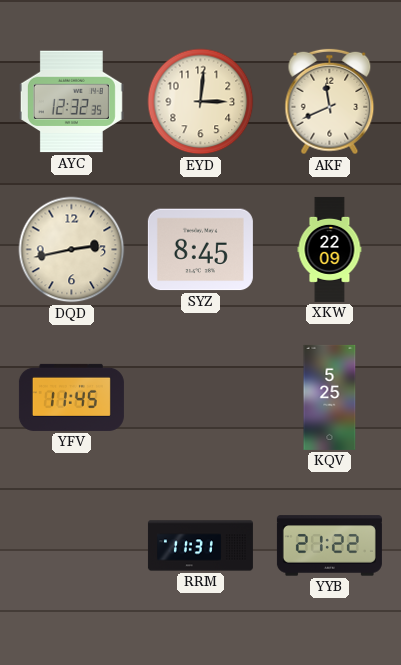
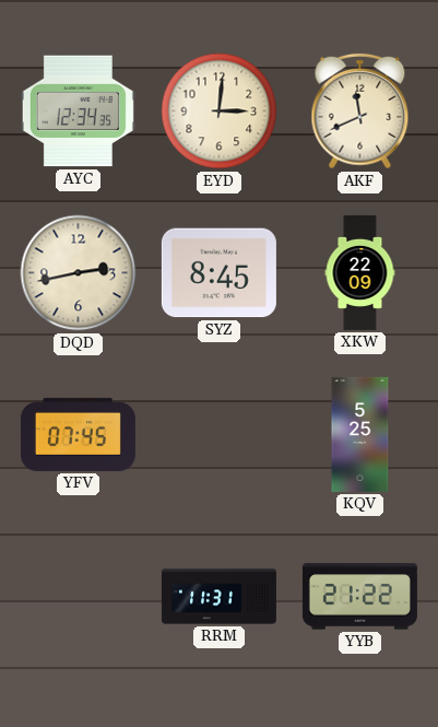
AYC: 12:32 -> 12:34
YFV: 11:45 -> 07:45
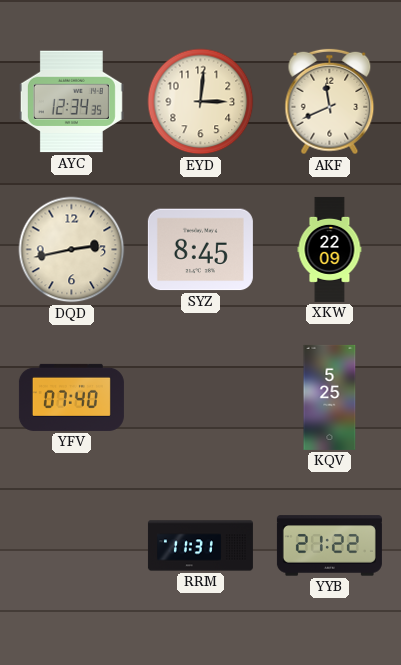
YFV: 07:45 -> 07:40
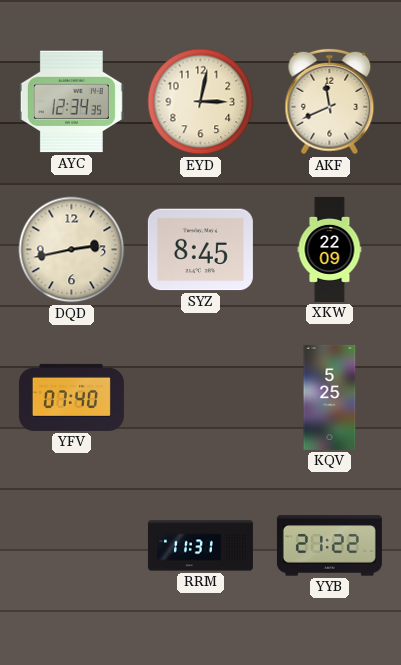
EYD: 3:01 -> 3:02
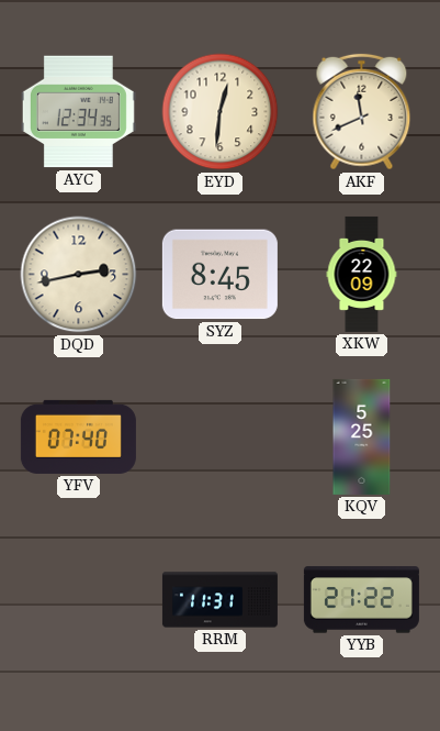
EYD: 3:02 -> 12:31
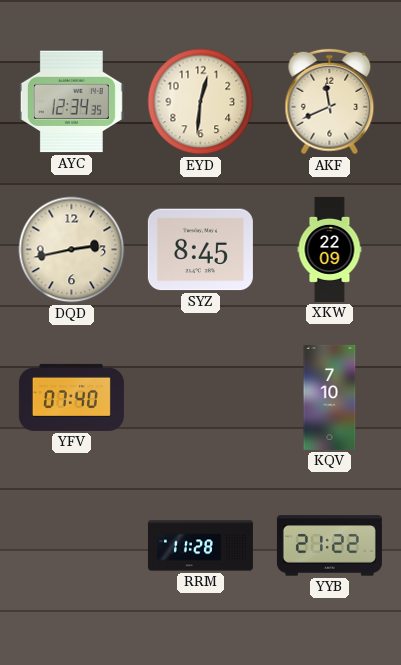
KQV: 5:25 -> 7:10
RRM: 11:31 -> 11:28
